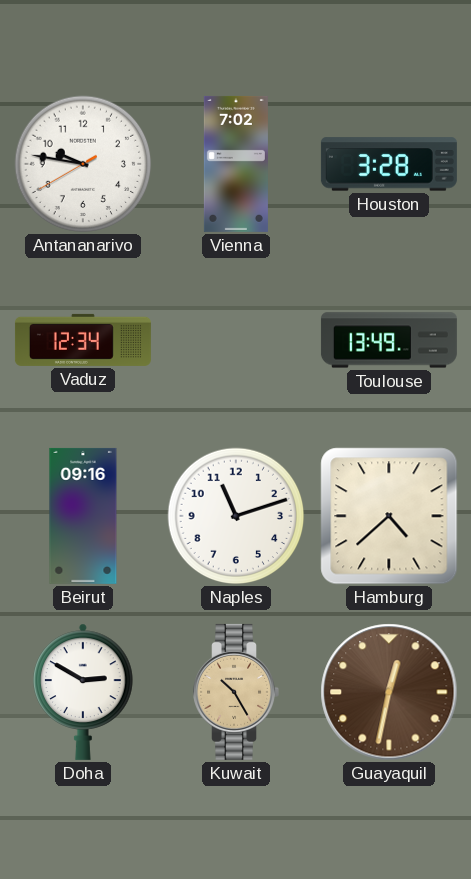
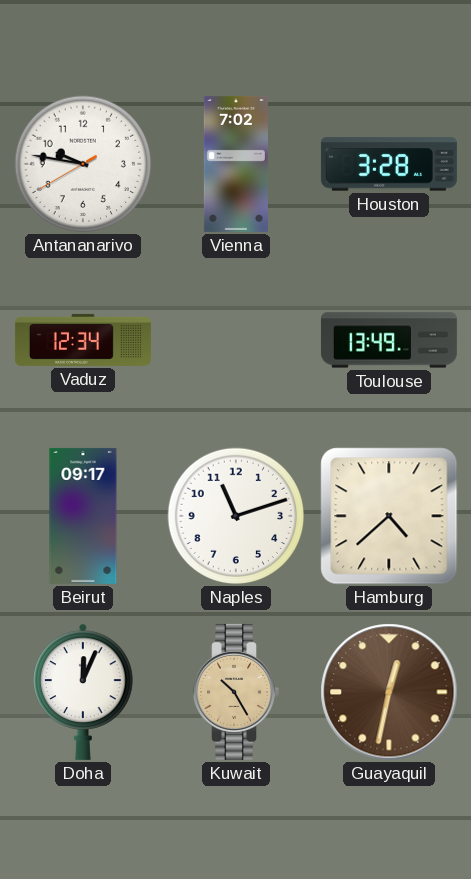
Beirut: 09:16 -> 09:17
Doha: 2:50 -> 12:04
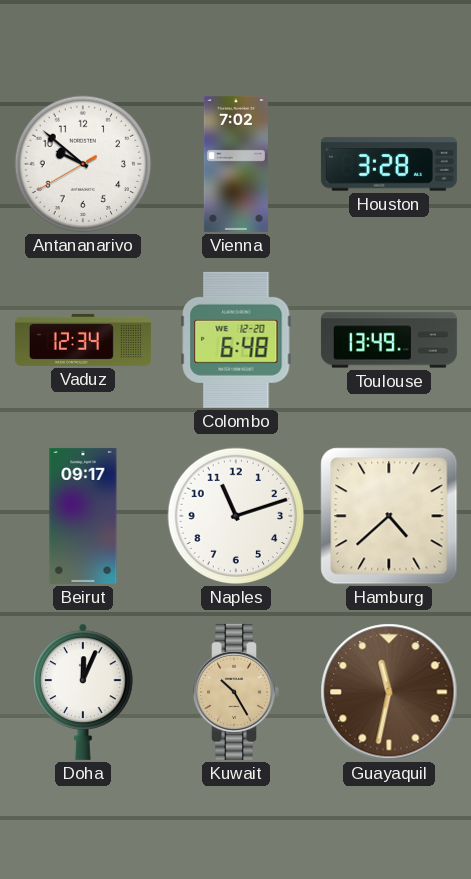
Antananarivo: 9:46 -> 9:51
Colombo: none -> 6:48
Guayaquil: 12:32 -> 11:32
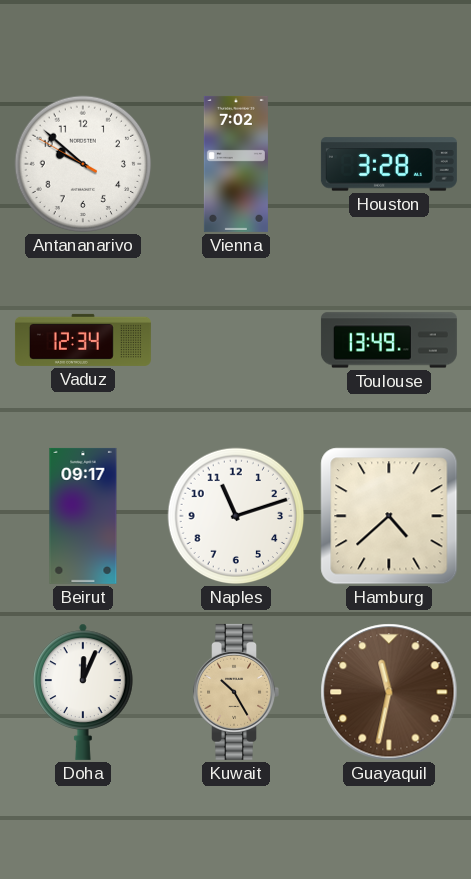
Antananarivo: 9:51:40 -> 9:51:50
Colombo: 6:48 -> none
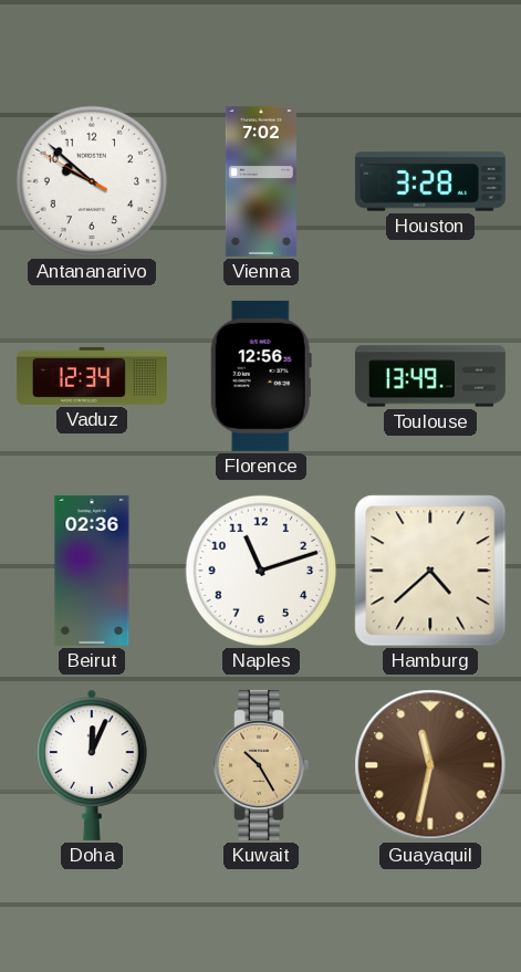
Florence: none -> 12:56
Beirut: 09:17 -> 02:36
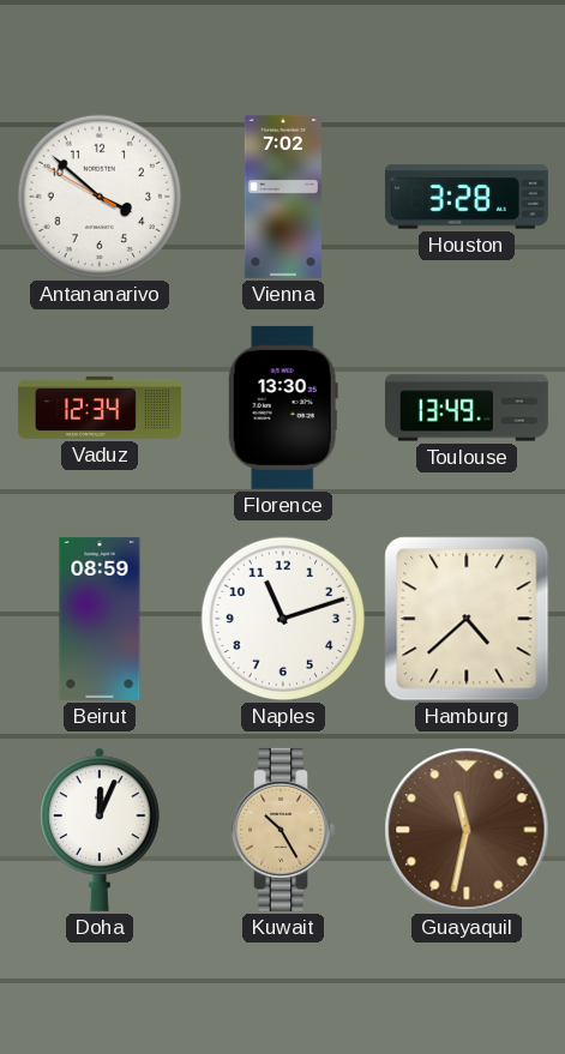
Antananarivo: 9:51 -> 3:51
Florence: 12:56 -> 13:30
Beirut: 02:36 -> 08:59
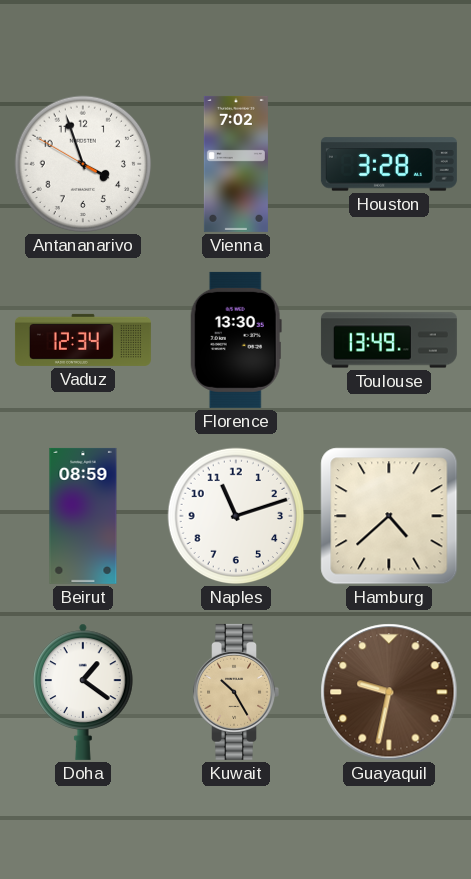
Antananarivo: 3:51 -> 3:56
Doha: 12:04 -> 1:21
Guayaquil: 11:32 -> 9:32
